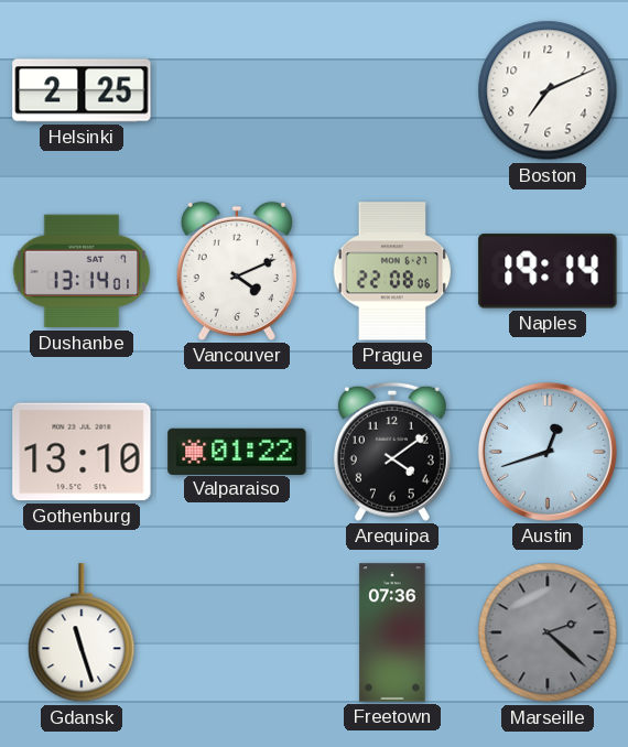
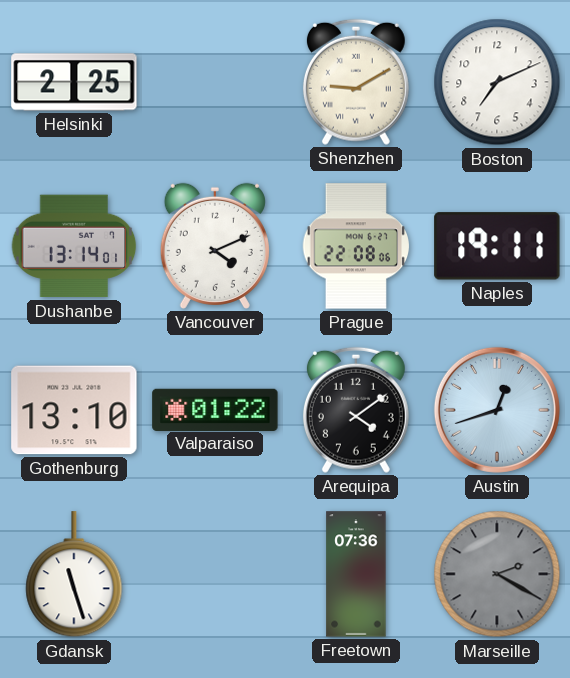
Shenzhen: none -> 9:10
Naples: 19:14 -> 19:11
Marseille: 2:22 -> 2:20
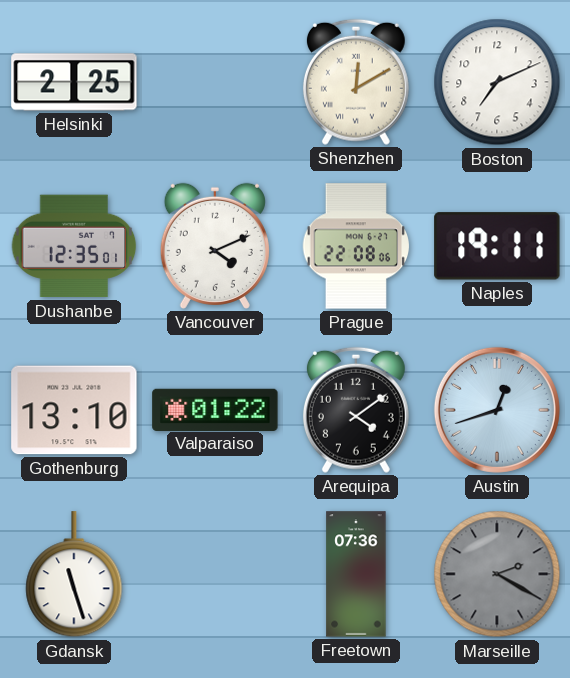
Shenzhen: 9:10 -> 12:10
Dushanbe: 13:14 -> 12:35
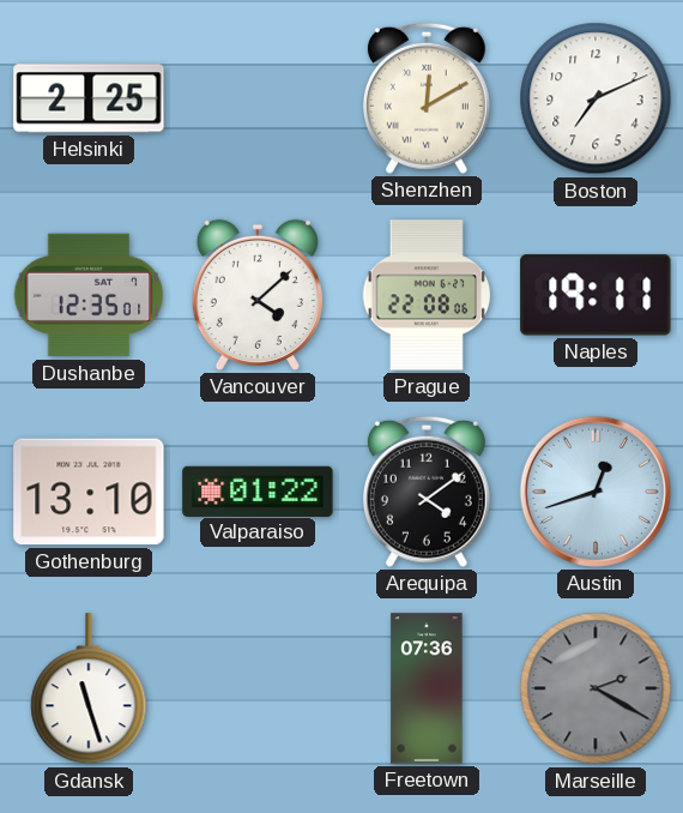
Vancouver: 4:11 -> 4:08
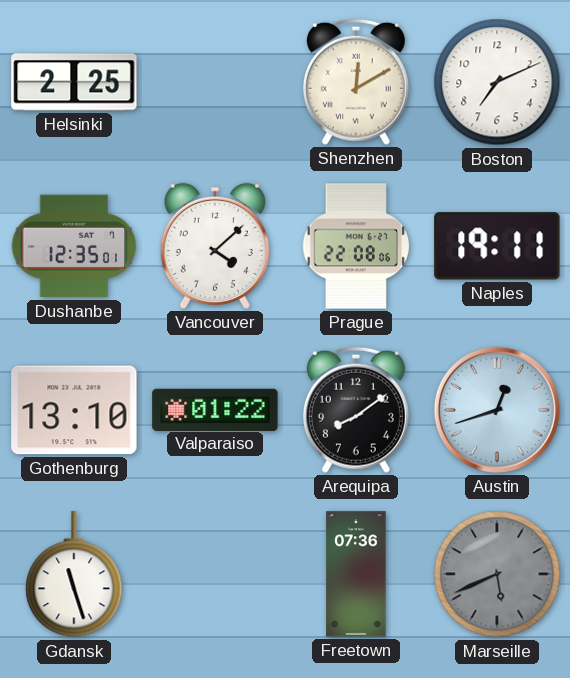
Arequipa: 4:09 -> 8:09
Marseille: 2:20 -> 5:41
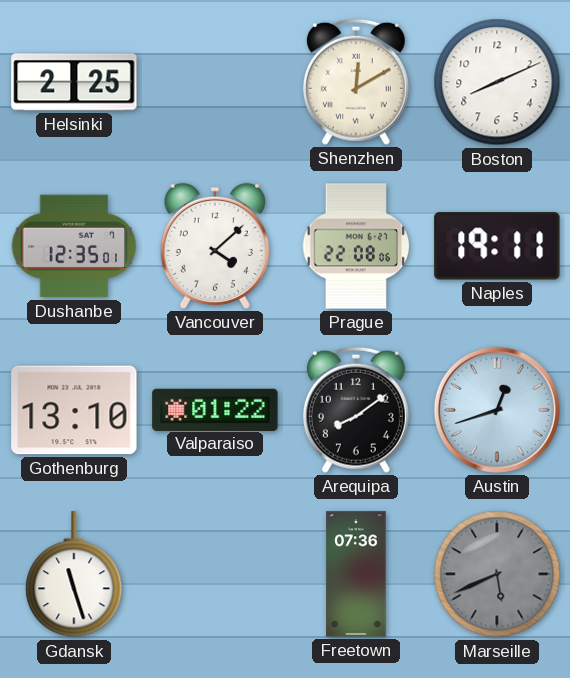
Boston: 7:11 -> 8:11
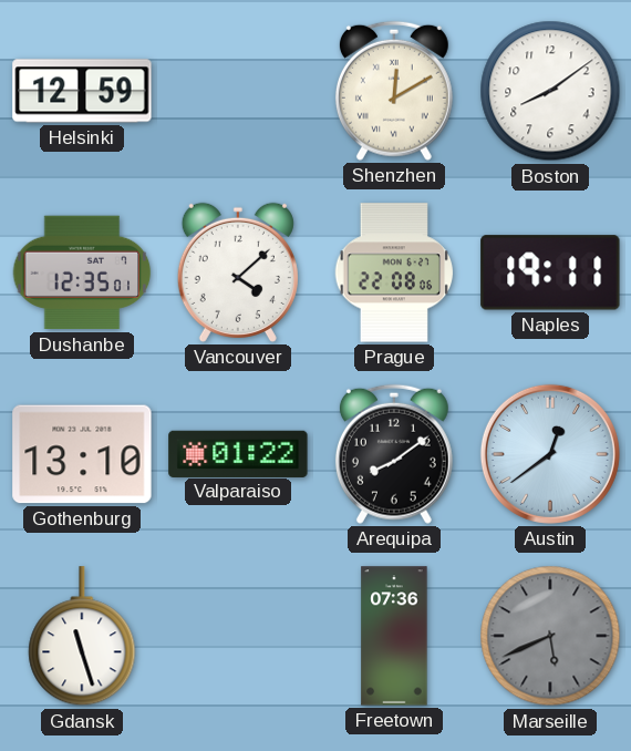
Helsinki: 2:25 -> 12:59
Boston: 8:11 -> 8:09
Austin: 12:42 -> 12:39
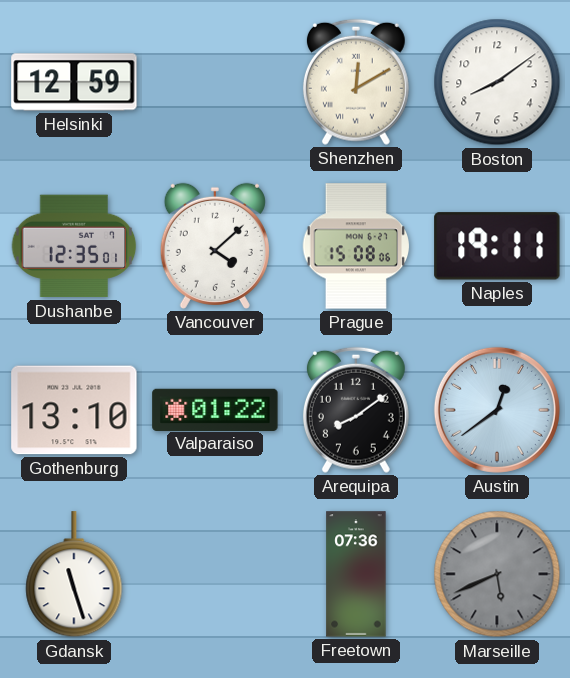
Prague: 22:08 -> 15:08
